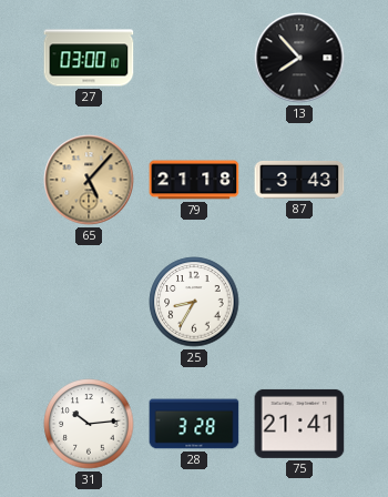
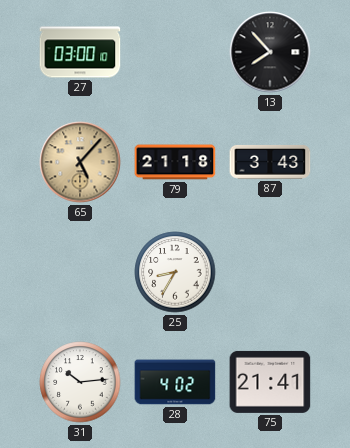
28: 3:28 -> 4:02
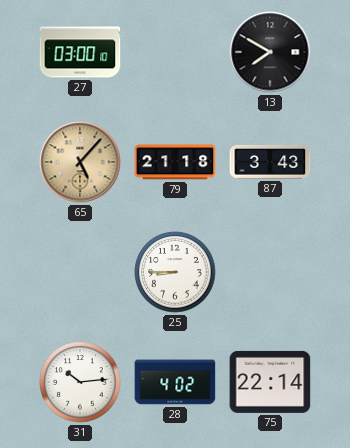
13: 7:53 -> 7:50
25: 8:35 -> 8:45
75: 21:41 -> 22:14
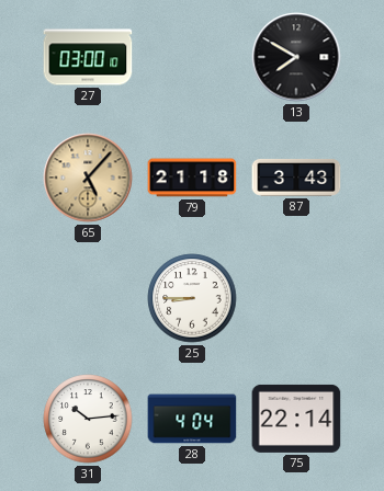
28: 4:02 -> 4:04
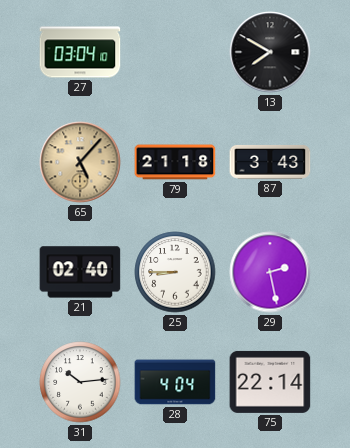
27: 03:00 -> 03:04
21: none -> 02:40
29: none -> 2:28
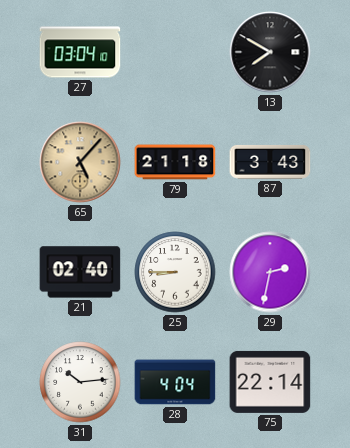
29: 2:28 -> 2:32
